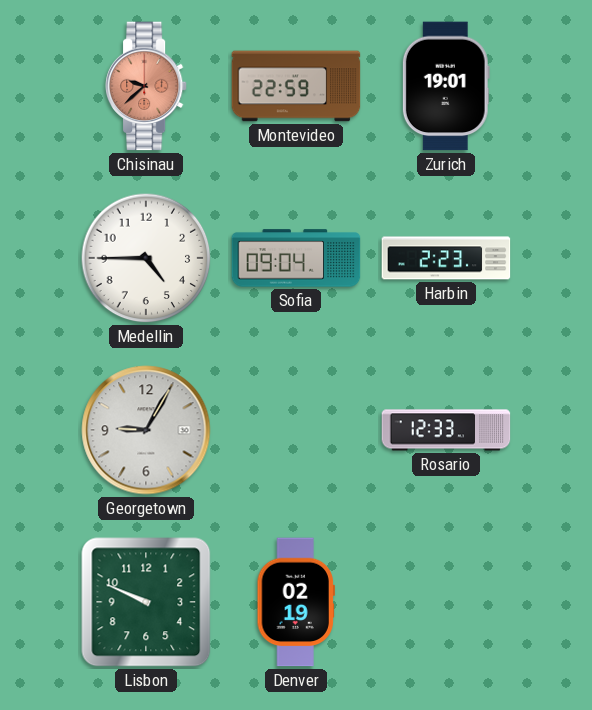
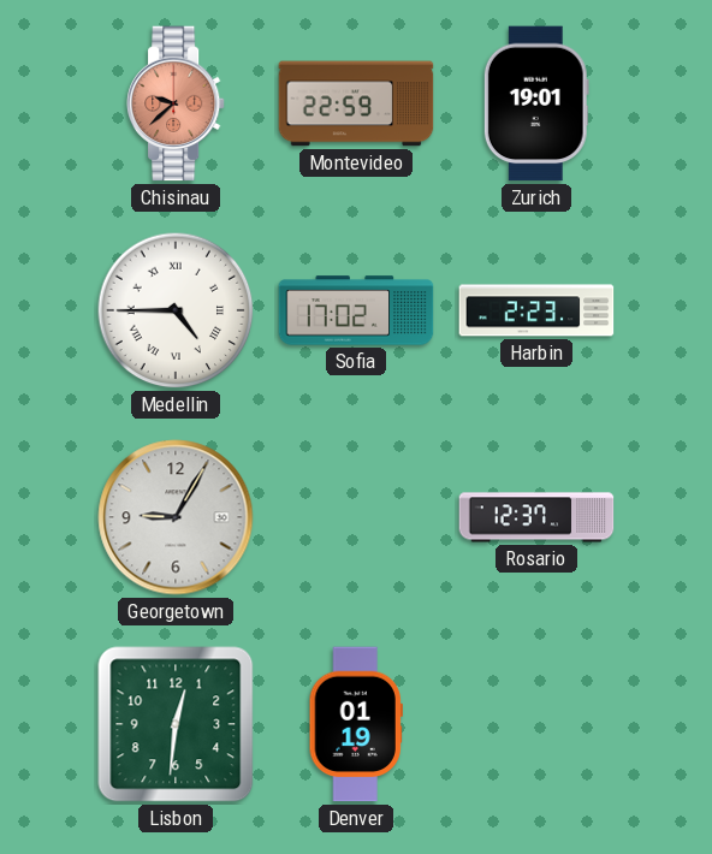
Medellin numerals: Arabic -> Roman
Sofia: 09:04 -> 17:02
Rosario: 12:33 -> 12:37
Lisbon: 9:49 -> 12:31
Denver: 02:19 -> 01:19
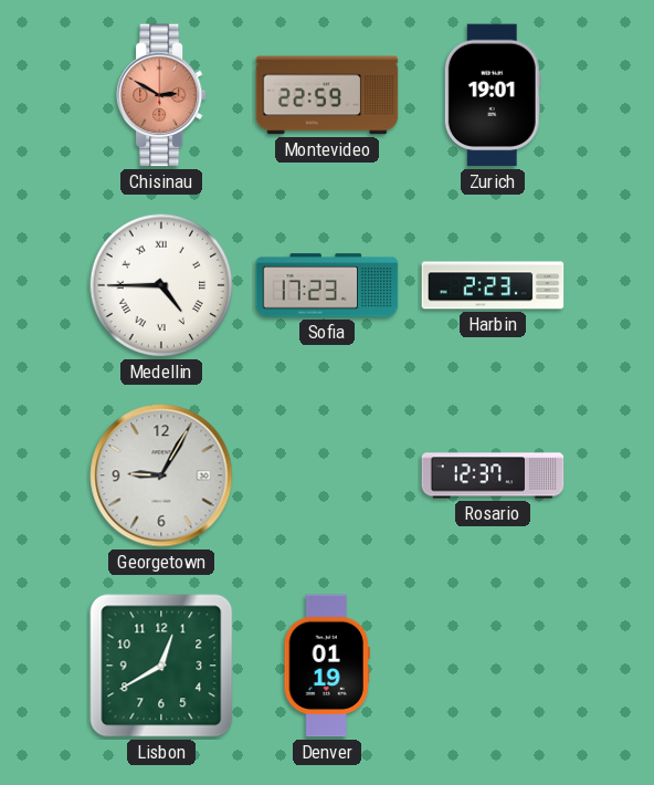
Chisinau: 9:38 -> 2:50
Sofia: 17:02 -> 17:23
Lisbon: 12:31 -> 12:40
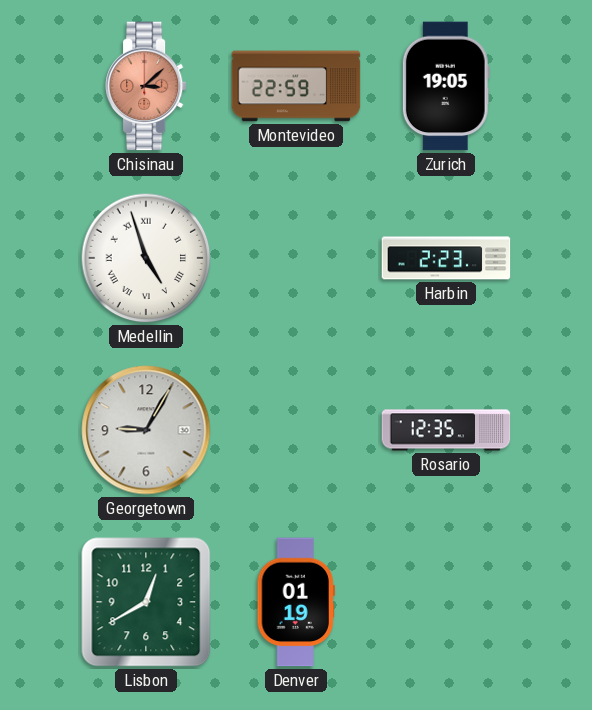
Chisinau: 2:50 -> 3:08
Zurich: 19:01 -> 19:05
Medellin: 4:45 -> 4:57
Sofia: 17:23 -> none
Rosario: 12:37 -> 12:35
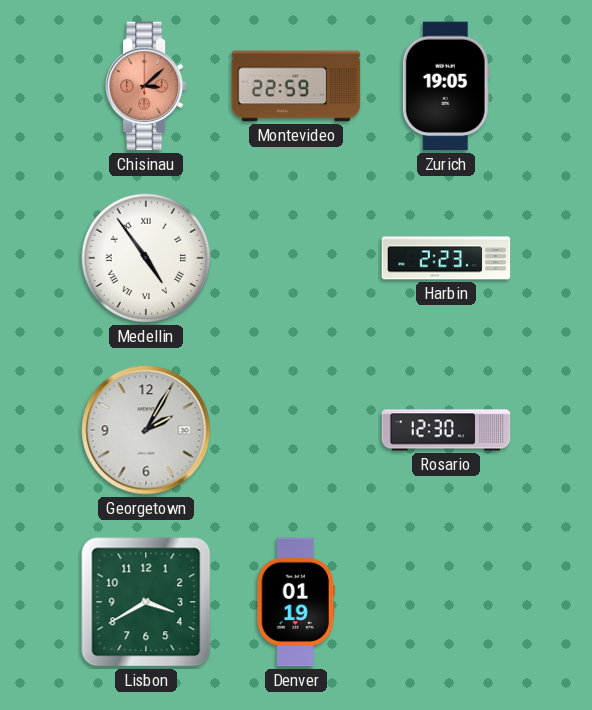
Medellin: 4:57 -> 4:54
Georgetown: 9:05 -> 2:05
Rosario: 12:35 -> 12:30
Lisbon: 12:40 -> 3:40
